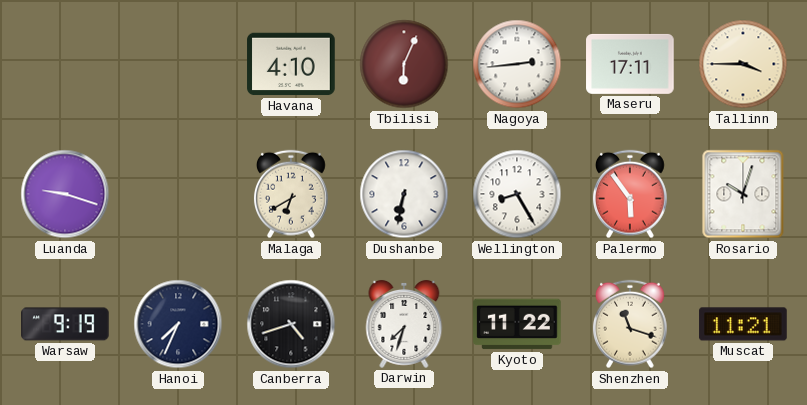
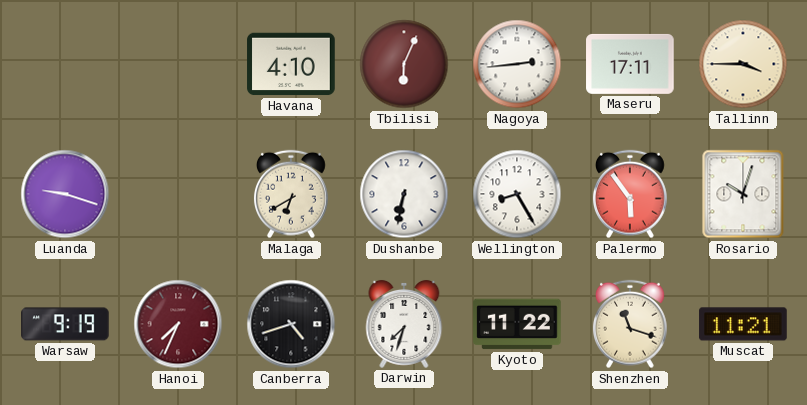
Hanoi dial: navy -> burgundy
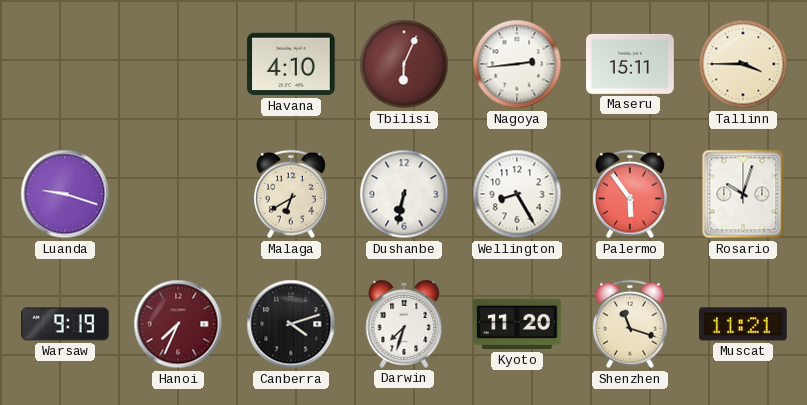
Maseru: 17:11 -> 15:11
Canberra: 4:42 -> 4:12
Kyoto: 11:22 -> 11:20
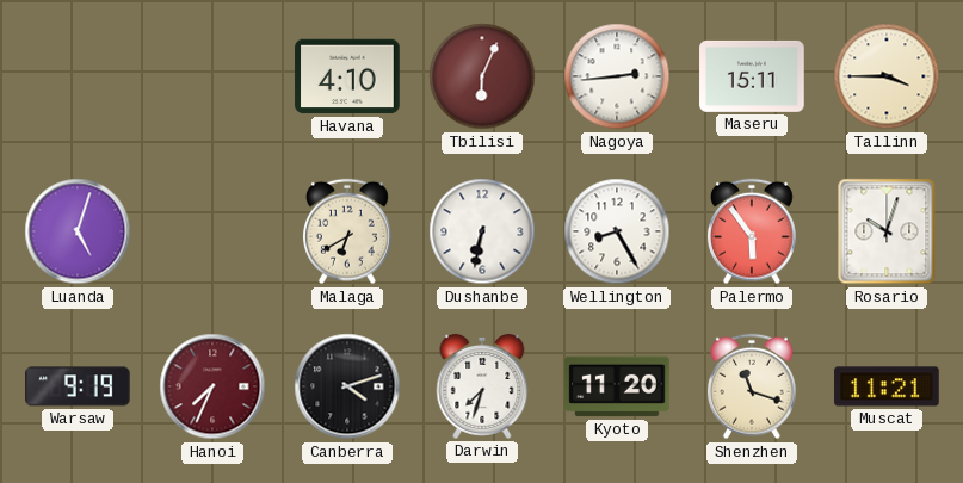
Luanda: 9:18 -> 5:03
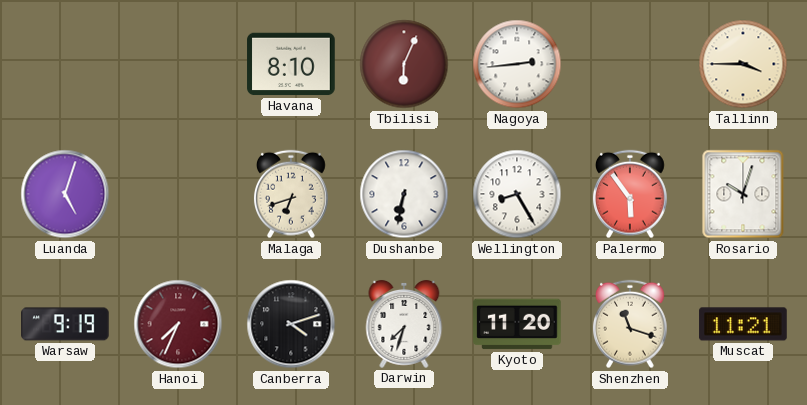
Havana: 4:10 -> 8:10
Maseru: 15:11 -> none
Malaga: 6:40 -> 6:42
